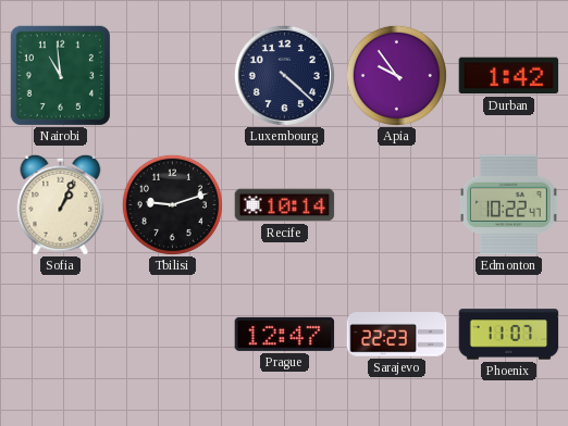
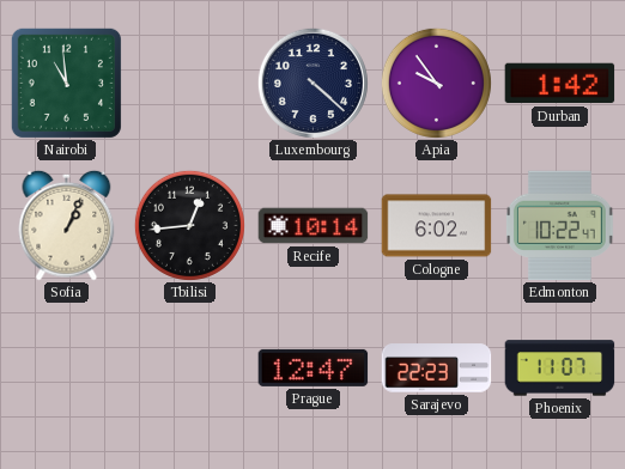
Tbilisi: 9:12 -> 12:44
Cologne: none -> 6:02
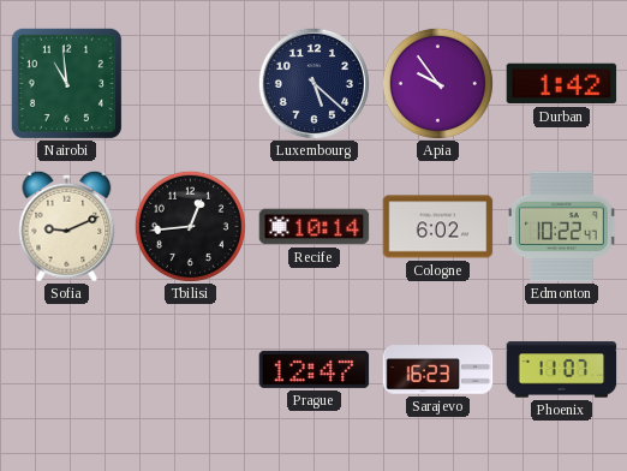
Luxembourg: 4:22 -> 5:22
Sofia: 1:04 -> 9:11
Sarajevo: 22:23 -> 16:23
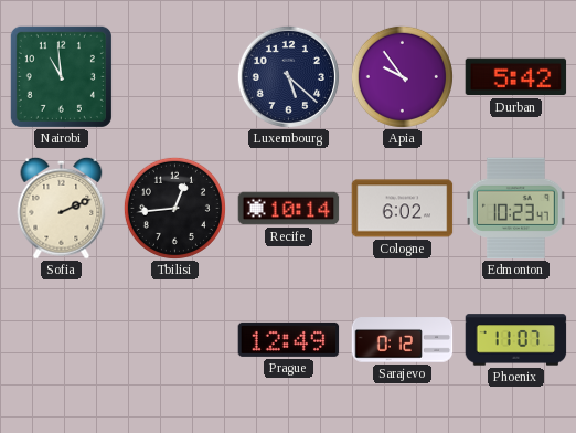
Durban: 1:42 -> 5:42
Sofia: 9:11 -> 2:11
Edmonton: 10:22 -> 10:23
Prague: 12:47 -> 12:49
Sarajevo: 16:23 -> 0:12
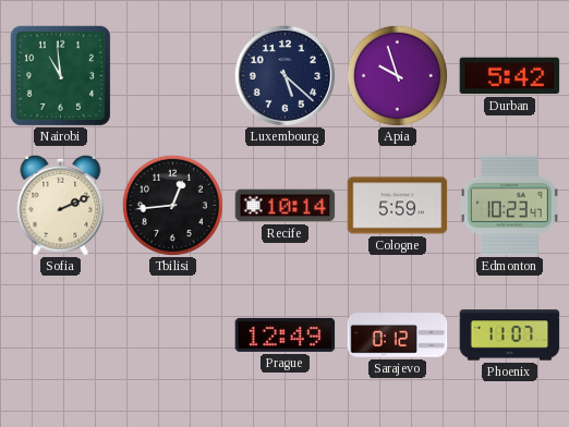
Apia: 9:54 -> 9:57
Cologne: 6:02 -> 5:59
